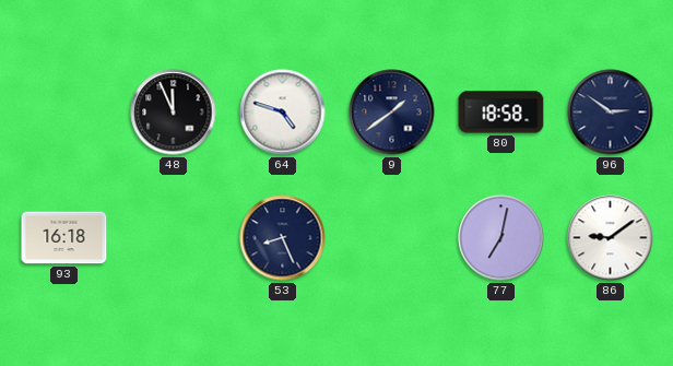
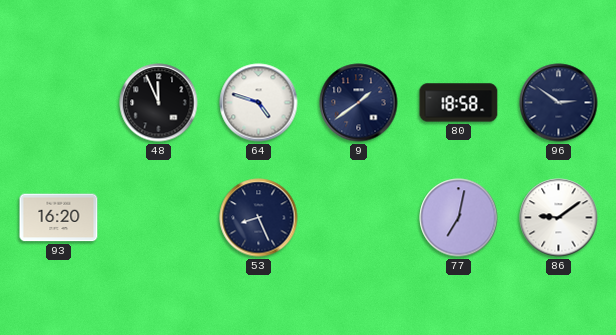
93: 16:18 -> 16:20
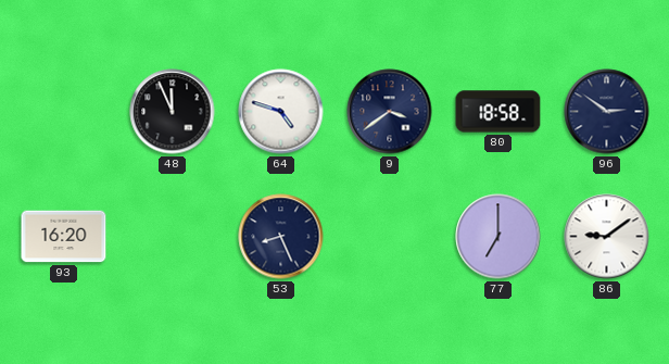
9: 1:39 -> 3:39
77: 7:02 -> 7:00
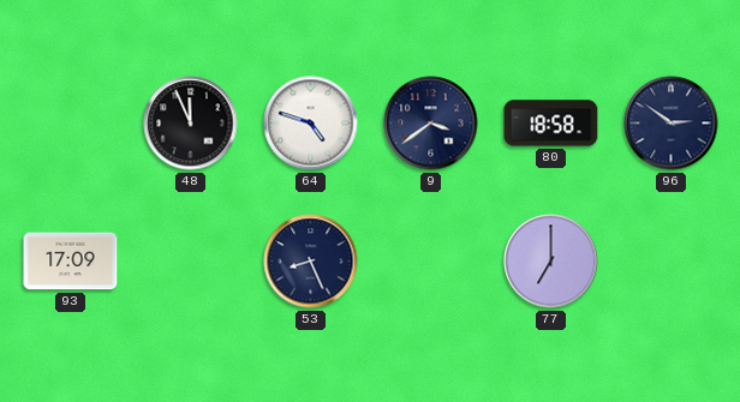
93: 16:20 -> 17:09
86: 9:09 -> none
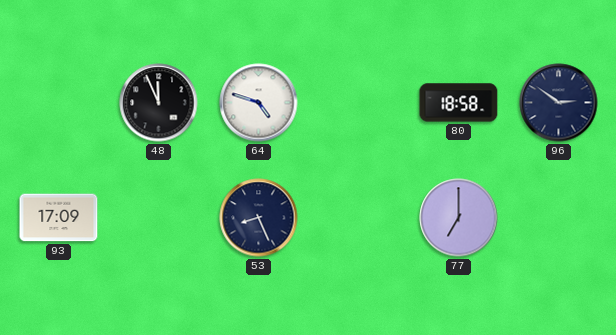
9: 3:39 -> none
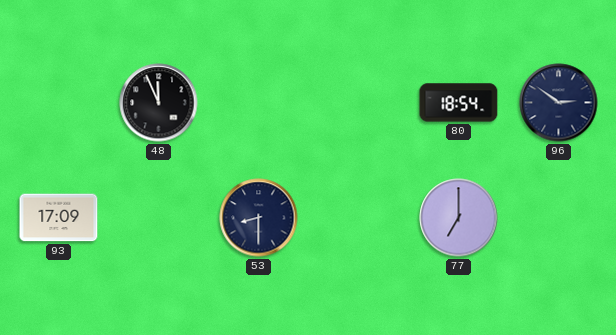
64: 4:48 -> none
80: 18:58 -> 18:54
53: 8:26 -> 8:30
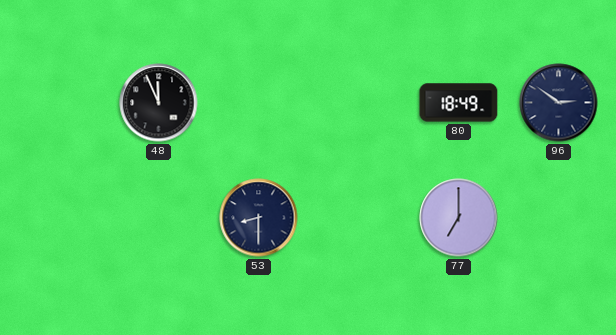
80: 18:54 -> 18:49
93: 17:09 -> none
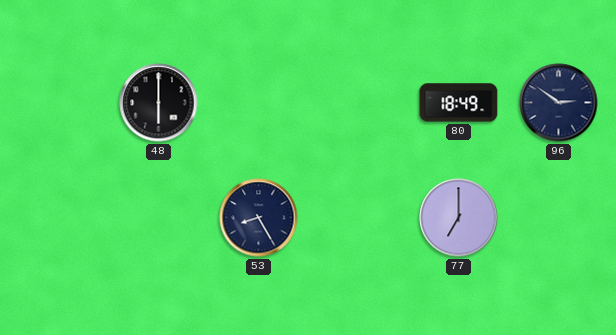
48: 11:56 -> 6:00
53: 8:30 -> 8:25
